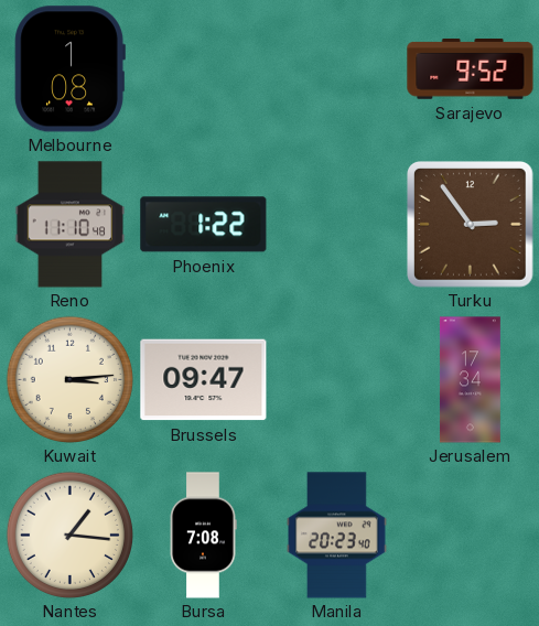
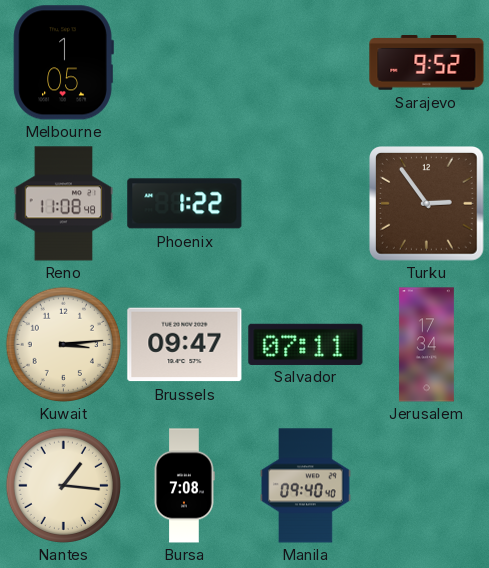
Melbourne: 1:08 -> 1:05
Reno: 11:10 -> 11:08
Salvador: none -> 07:11
Manila: 20:23 -> 09:40
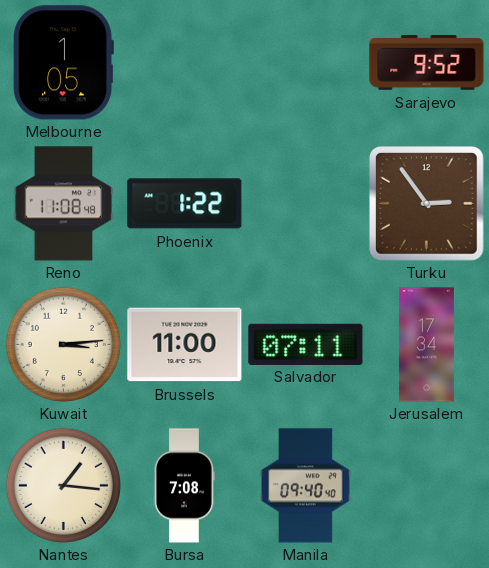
Brussels: 09:47 -> 11:00
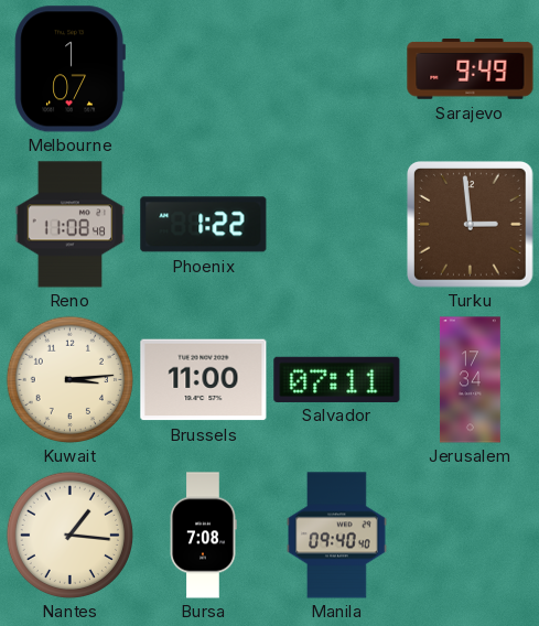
Melbourne: 1:05 -> 1:07
Sarajevo: 9:52 -> 9:49
Turku: 2:54 -> 2:59
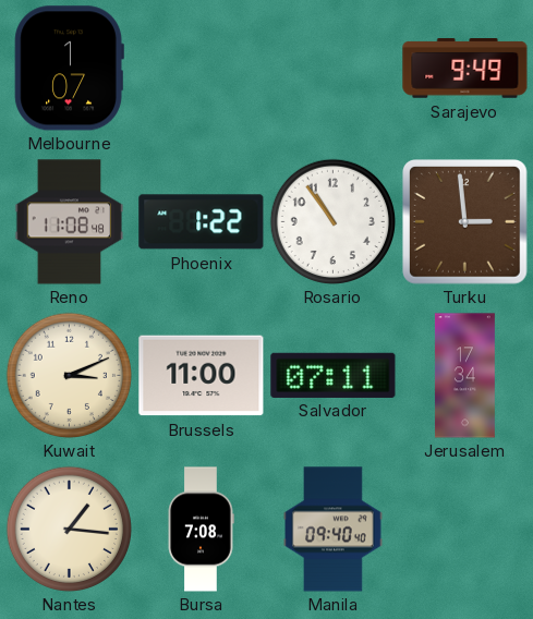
Rosario: none -> 10:54
Kuwait: 3:14 -> 3:11
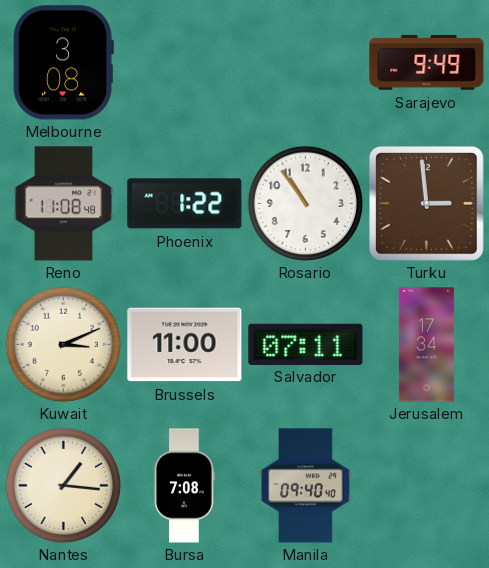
Melbourne: 1:07 -> 3:08
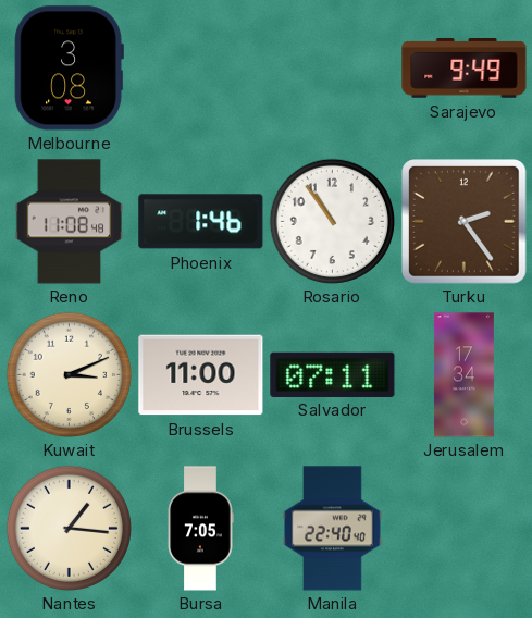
Phoenix: 1:22 -> 1:46
Turku: 2:59 -> 2:24
Bursa: 7:08 -> 7:05
Manila: 09:40 -> 22:40
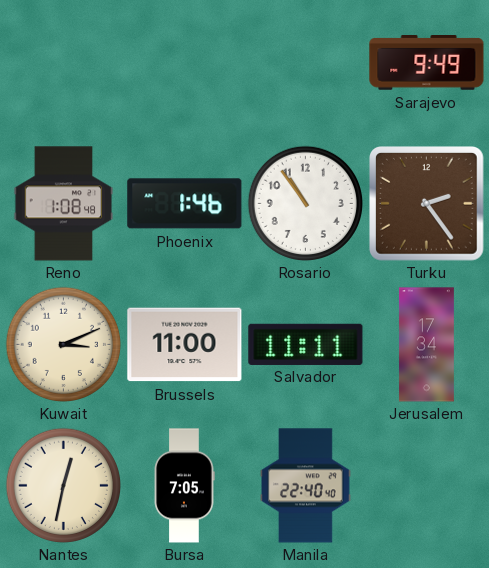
Melbourne: 3:08 -> none
Reno: 11:08 -> 1:08
Salvador: 07:11 -> 11:11
Nantes: 1:16 -> 12:32
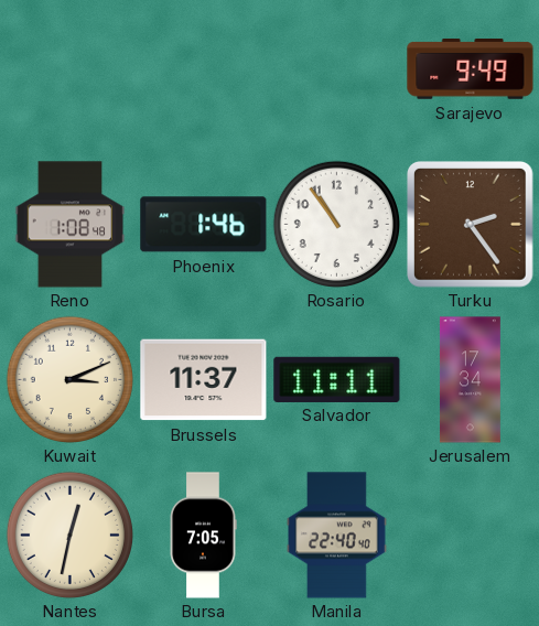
Brussels: 11:00 -> 11:37
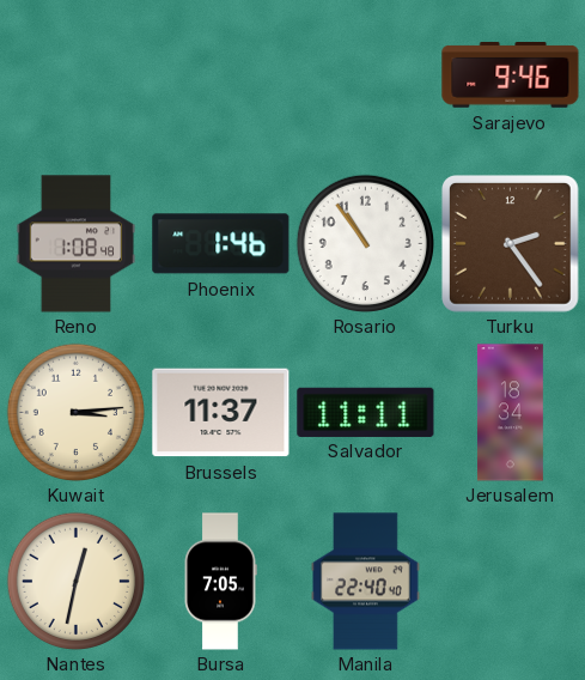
Sarajevo: 9:49 -> 9:46
Kuwait: 3:11 -> 3:14
Jerusalem: 17:34 -> 18:34
